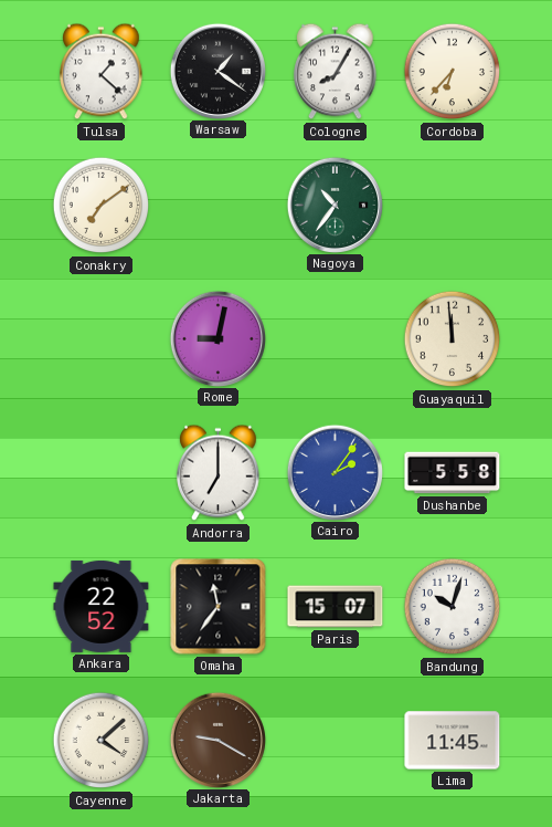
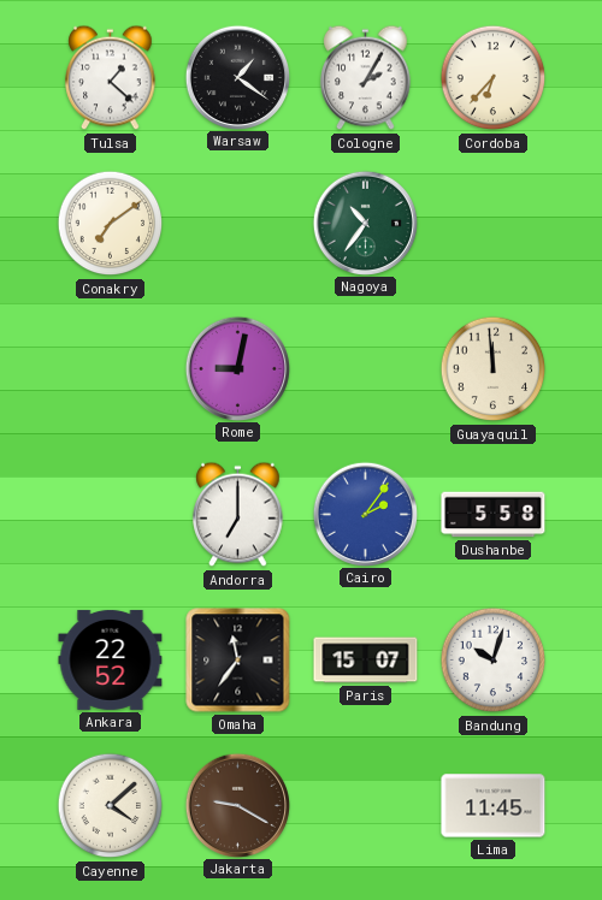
Cologne: 8:05 -> 2:05
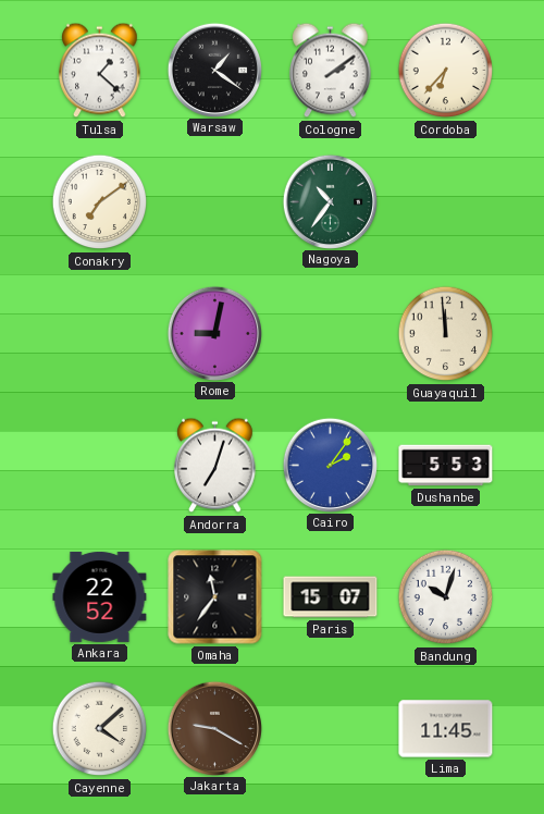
Cologne: 2:05 -> 2:09
Andorra: 7:00 -> 7:03
Dushanbe: 5:58 -> 5:53
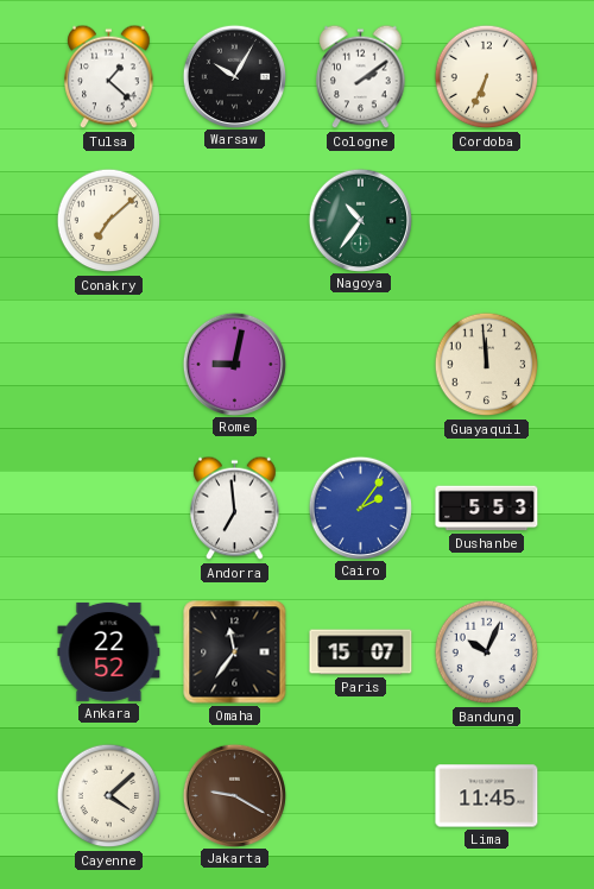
Warsaw: 1:21 -> 10:05
Cordoba: 6:37 -> 6:34
Conakry: 7:09 -> 7:08
Andorra: 7:03 -> 6:59
Bandung: 10:03 -> 10:04
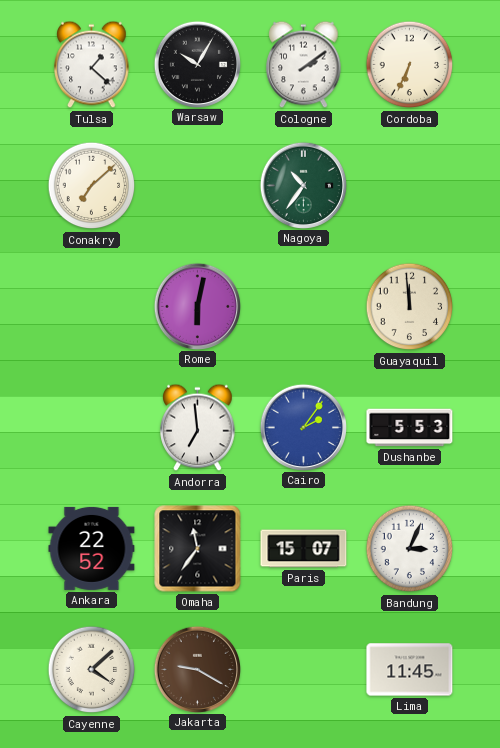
Rome: 9:02 -> 6:02
Bandung: 10:04 -> 3:04
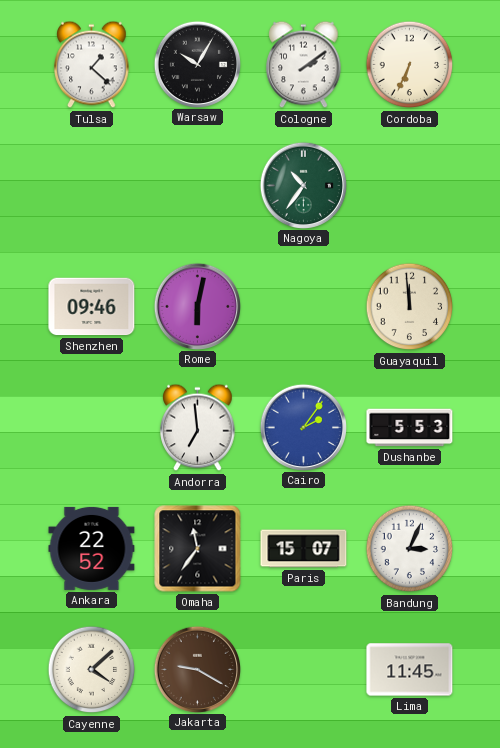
Conakry: 7:08 -> none
Shenzhen: none -> 09:46
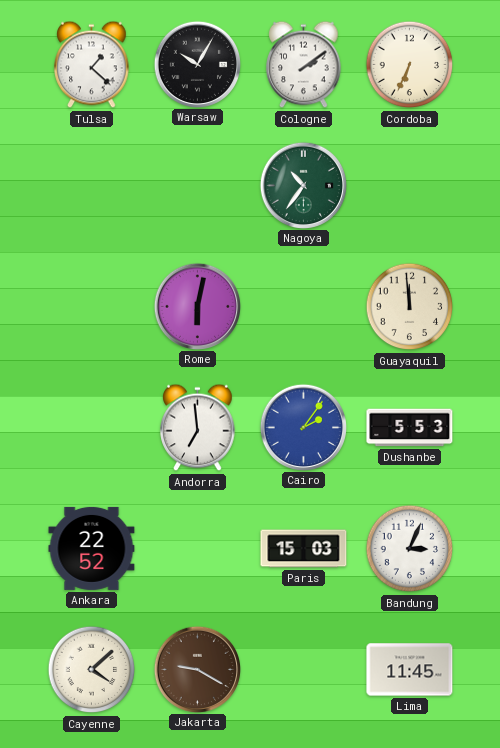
Shenzhen: 09:46 -> none
Omaha: 11:36 -> none
Paris: 15:07 -> 15:03
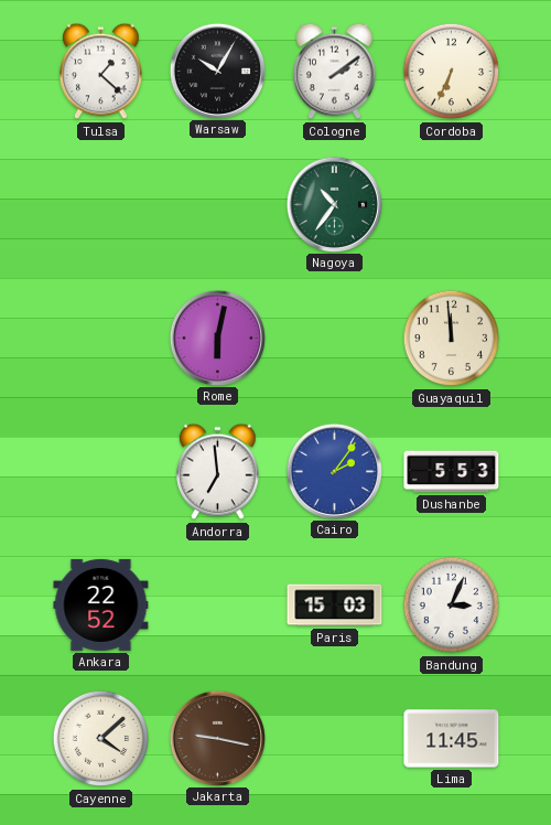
Jakarta: 9:20 -> 9:17
